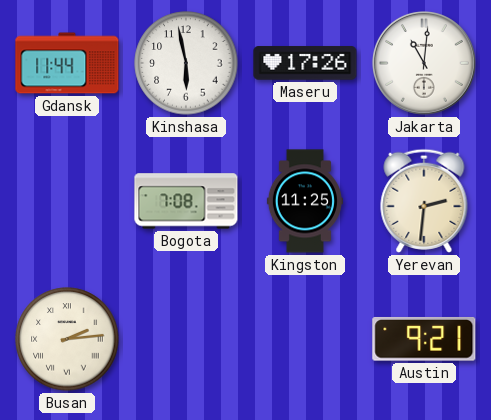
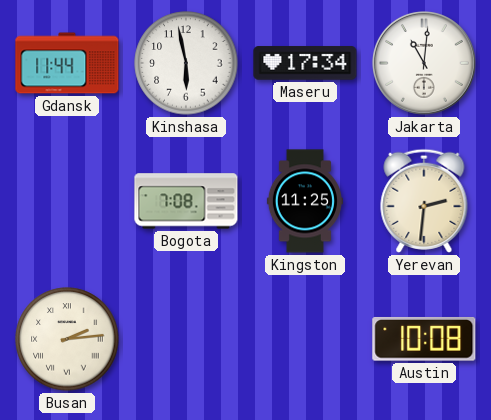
Maseru: 17:26 -> 17:34
Austin: 9:21 -> 10:08
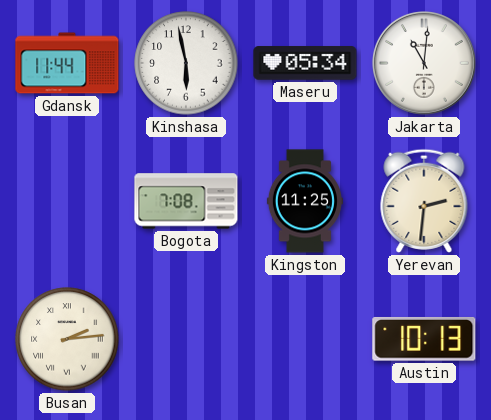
Maseru: 17:34 -> 05:34
Austin: 10:08 -> 10:13
